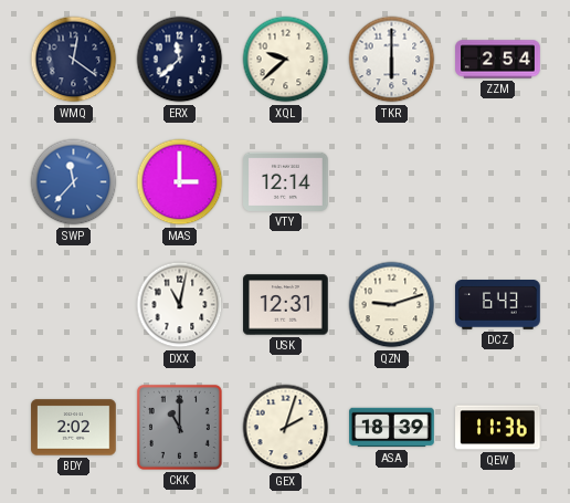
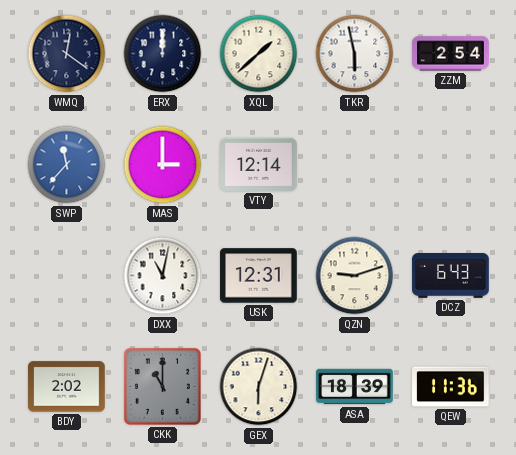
ERX: 11:38 -> 12:00
XQL: 9:38 -> 1:38
TKR: 6:00 -> 5:58
GEX: 2:03 -> 6:03
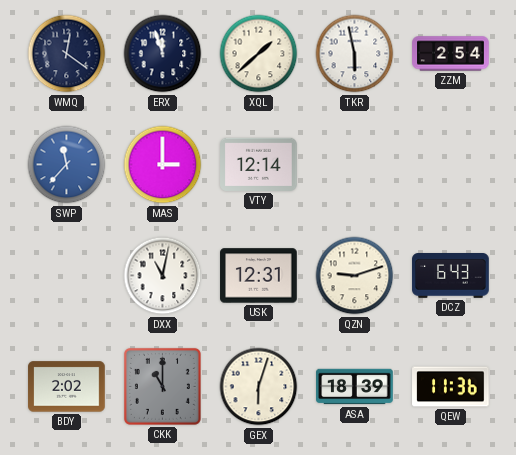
ERX: 12:00 -> 11:57
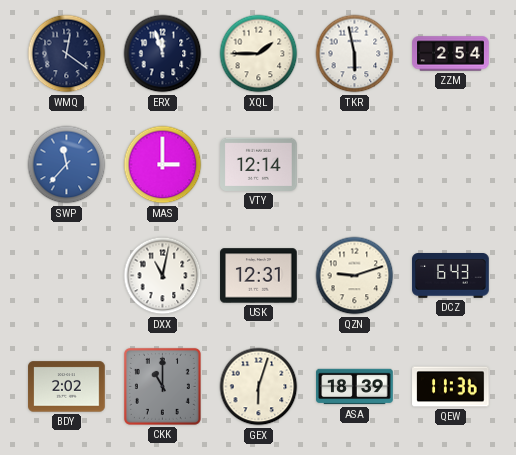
XQL: 1:38 -> 1:45
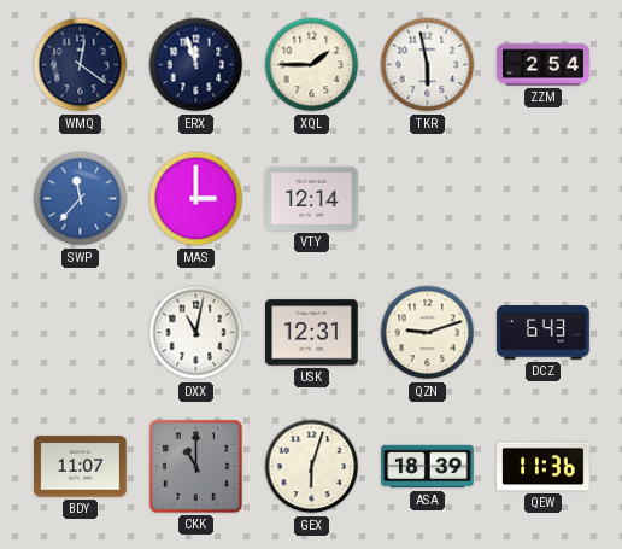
BDY: 2:02 -> 11:07
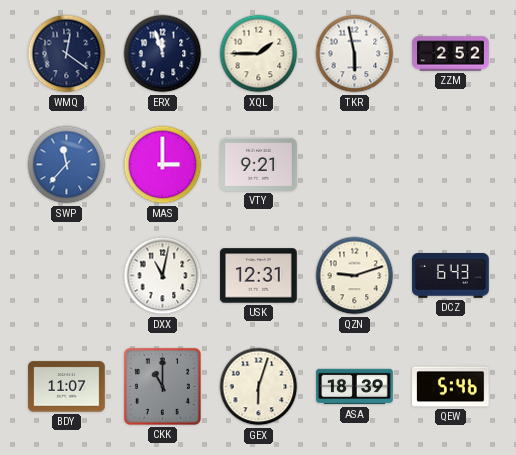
ZZM: 2:54 -> 2:52
VTY: 12:14 -> 9:21
QEW: 11:36 -> 5:46
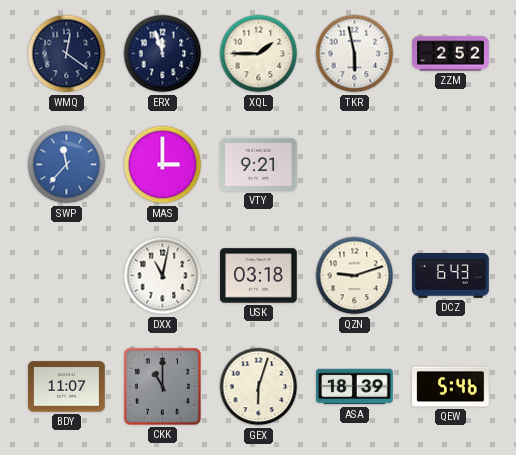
USK: 12:31 -> 03:18
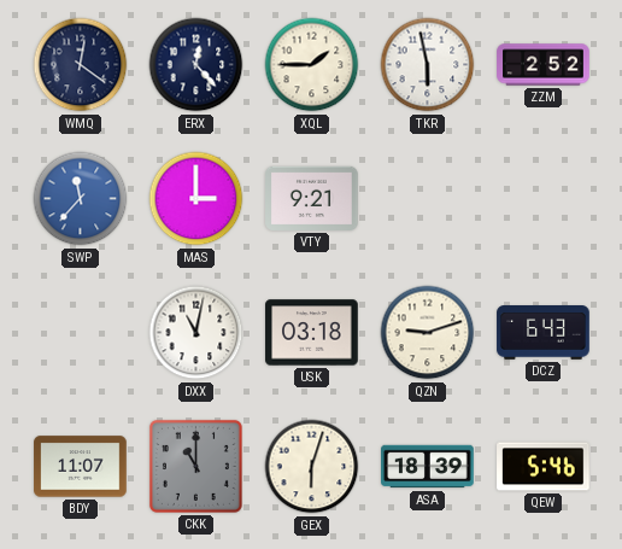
ERX: 11:57 -> 12:23
